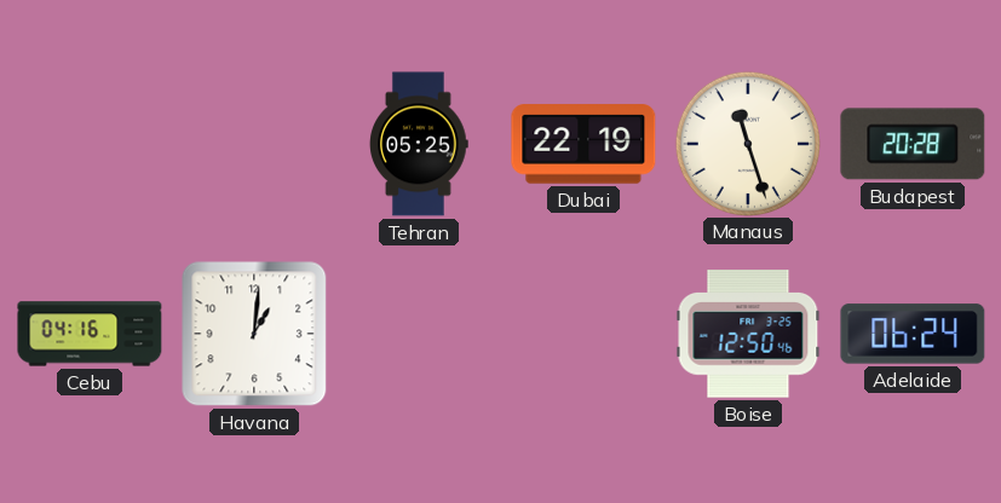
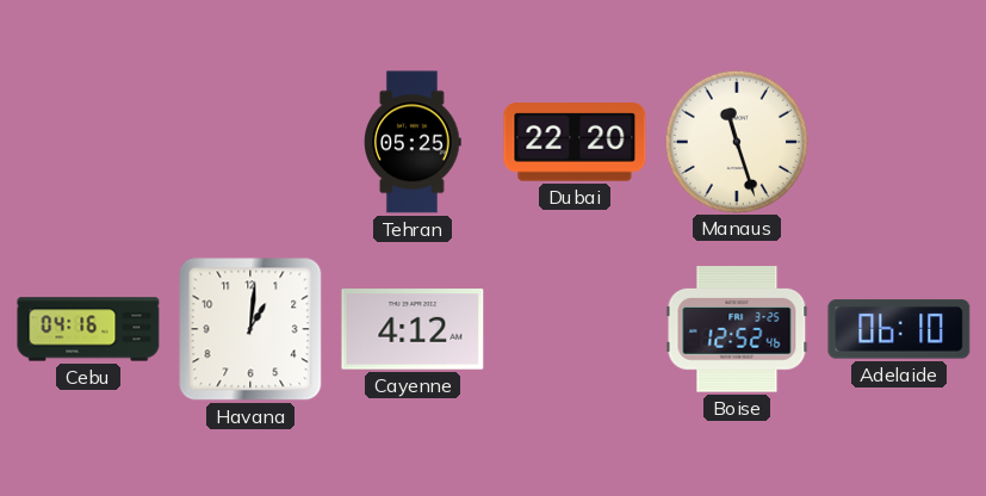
Dubai: 22:19 -> 22:20
Budapest: 20:28 -> none
Cayenne: none -> 4:12
Boise: 12:50 -> 12:52
Adelaide: 06:24 -> 06:10
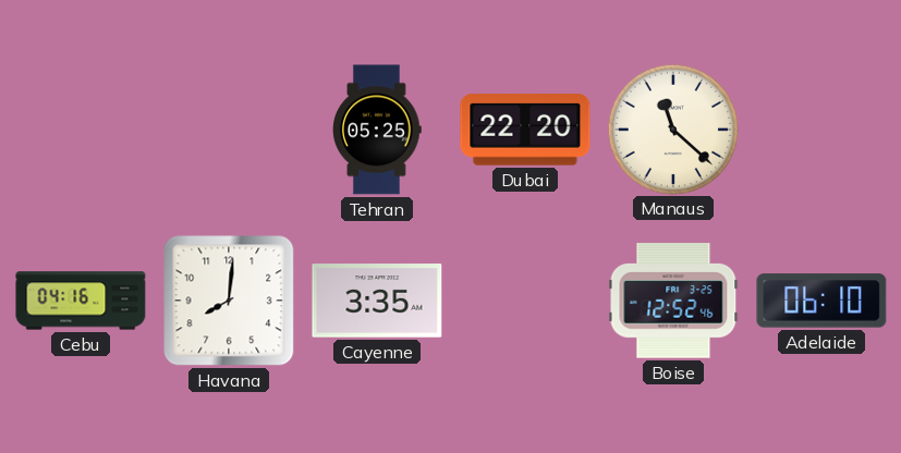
Manaus: 11:27 -> 11:22
Havana: 1:01 -> 8:01
Cayenne: 4:12 -> 3:35
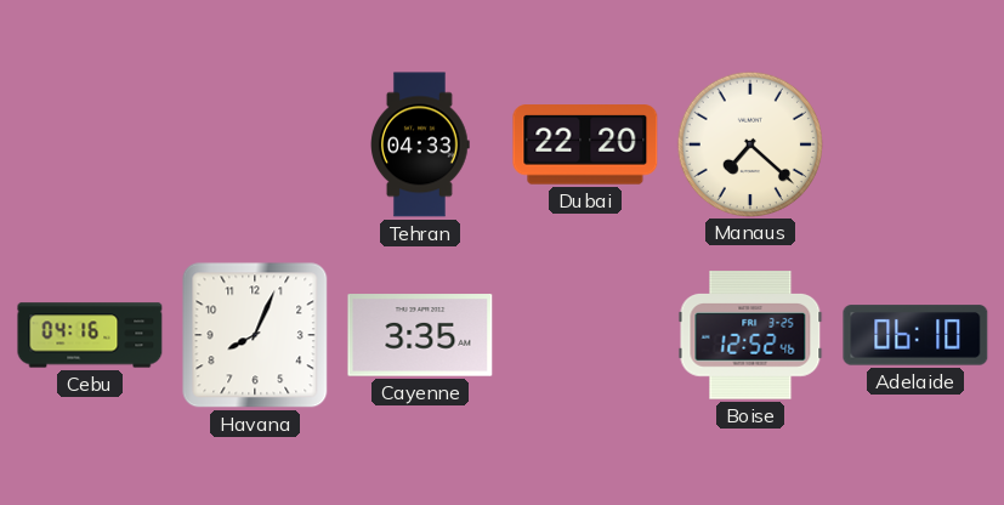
Tehran: 05:25 -> 04:33
Manaus: 11:22 -> 7:22
Havana: 8:01 -> 8:04
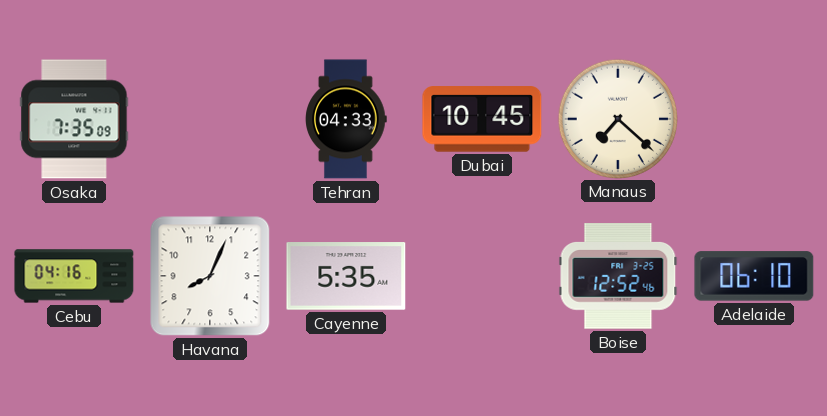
Osaka: none -> 7:35
Dubai: 22:20 -> 10:45
Cayenne: 3:35 -> 5:35
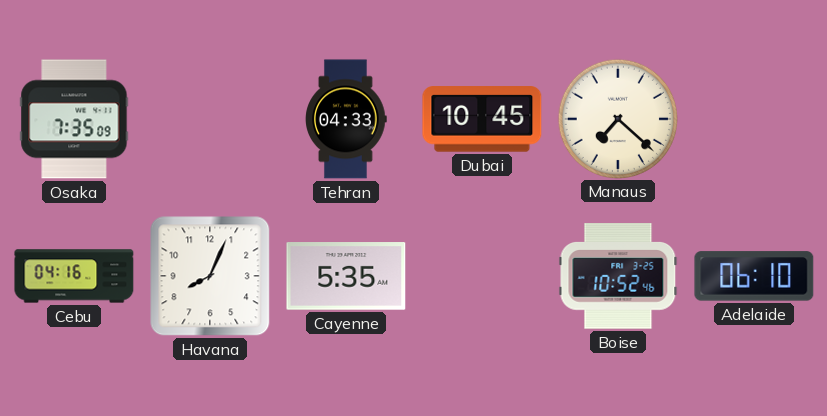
Boise: 12:52 -> 10:52
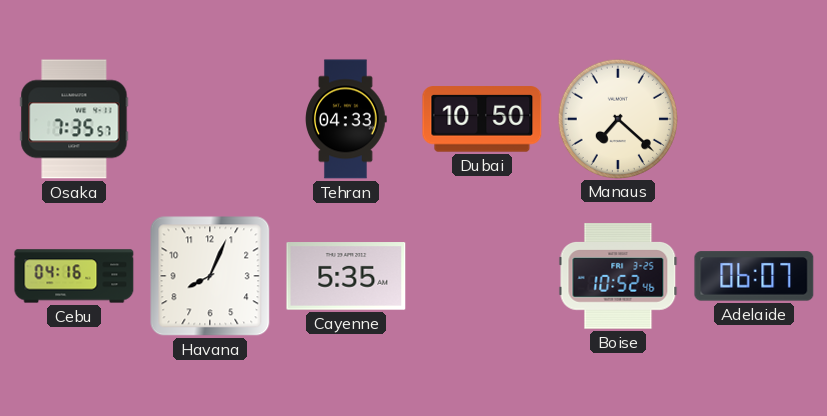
Osaka: 7:35:09 -> 7:35:57
Dubai: 10:45 -> 10:50
Adelaide: 06:10 -> 06:07
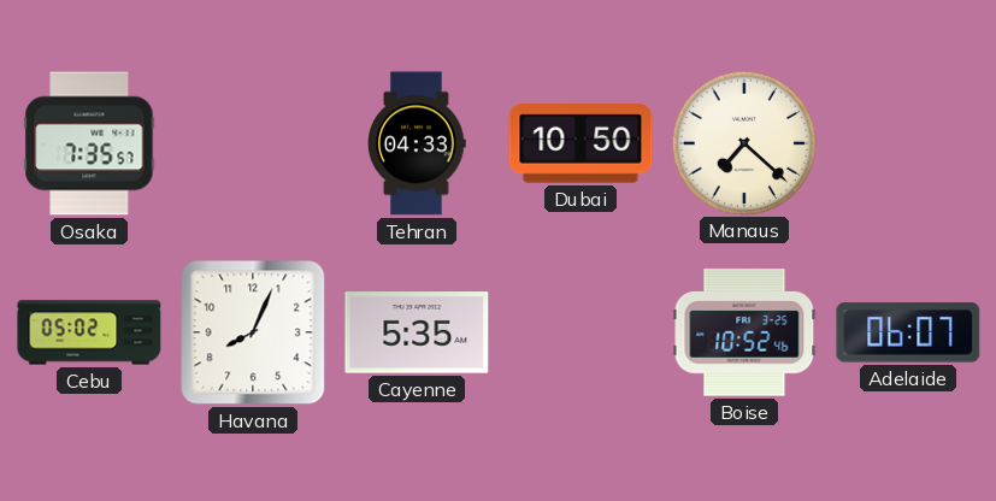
Cebu: 04:16 -> 05:02
